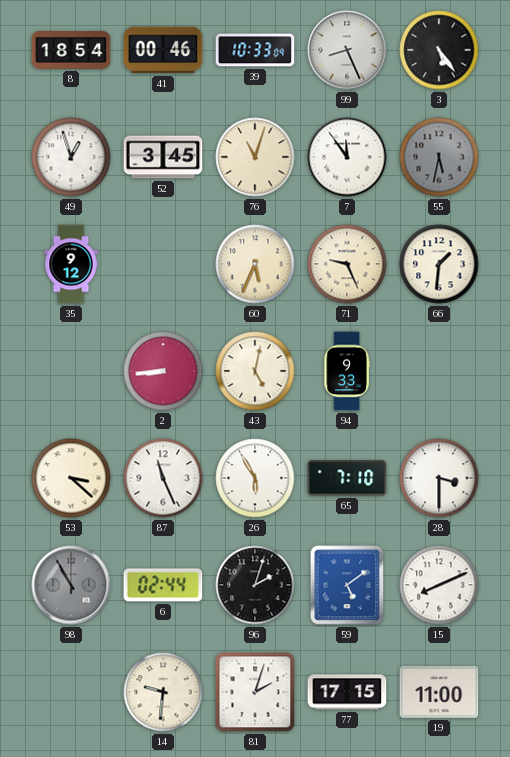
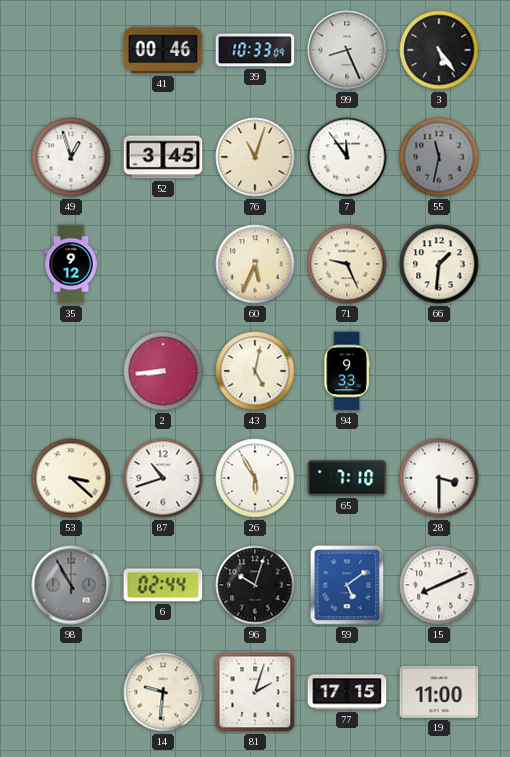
8: 18:54 -> none
55: 5:32 -> 11:32
87: 11:26 -> 10:42
96: 2:03 -> 10:03
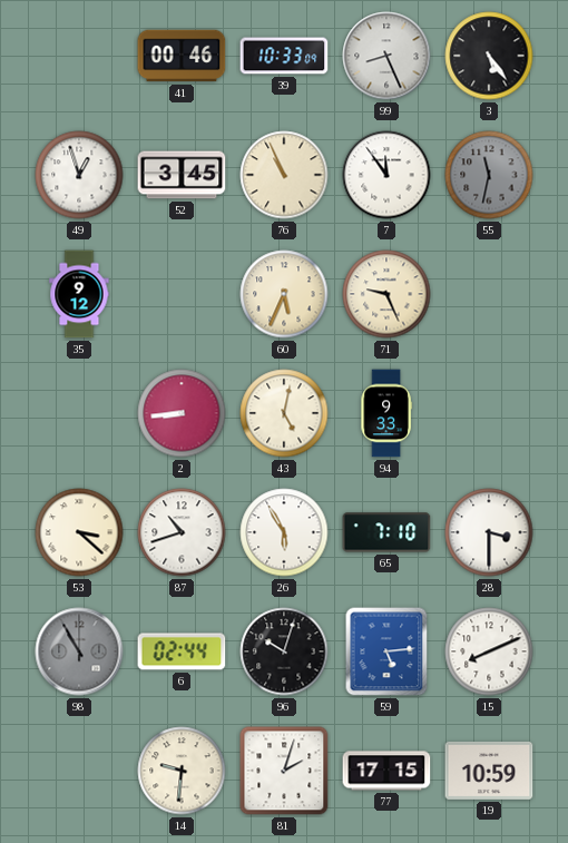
76: 11:03 -> 10:56
66: 1:31 -> none
59: 5:09 -> 5:14
19: 11:00 -> 10:59
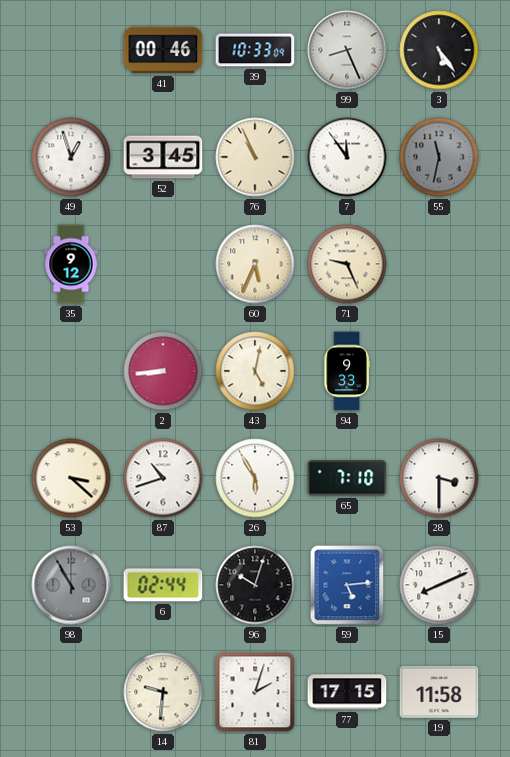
19: 10:59 -> 11:58
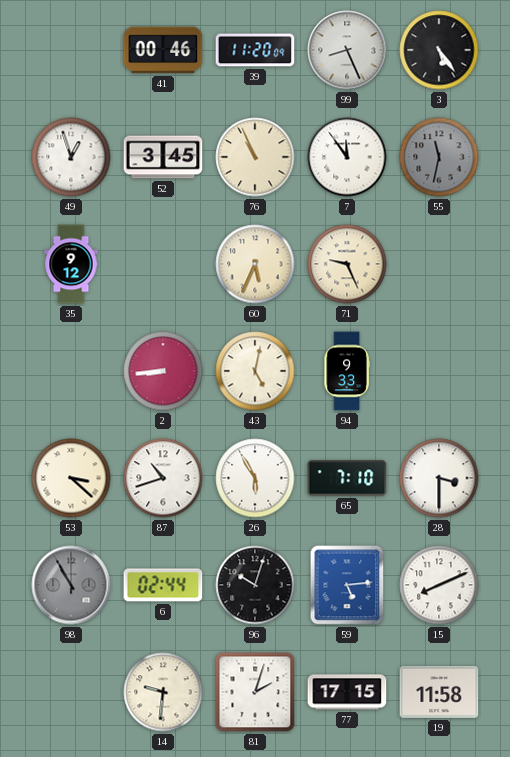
39: 10:33 -> 11:20
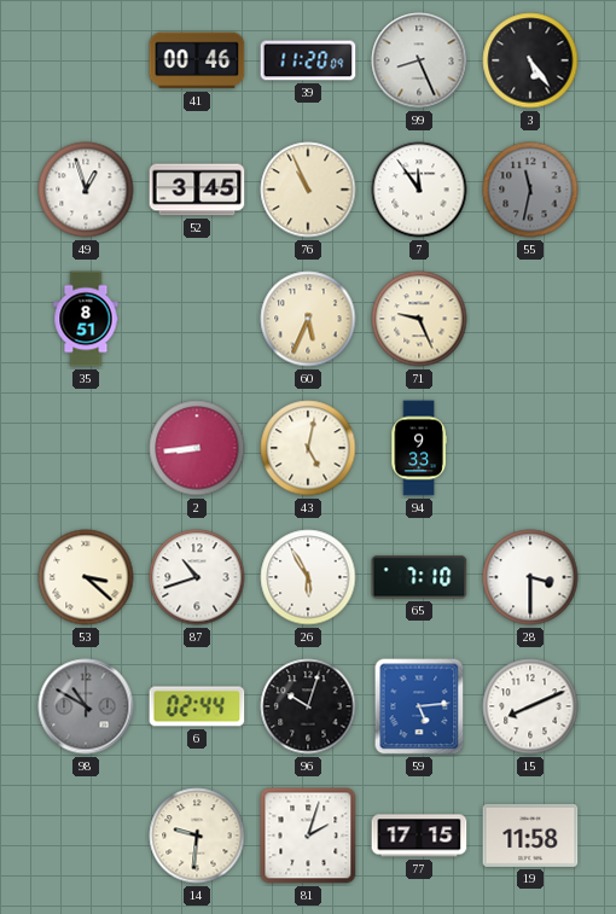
35: 9:12 -> 8:51
98: 10:55 -> 10:50
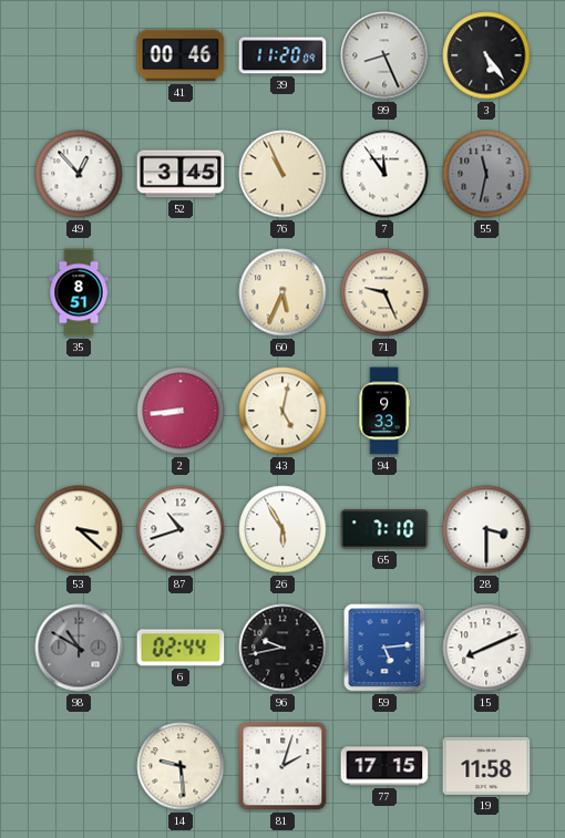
49: 12:57 -> 12:53
96: 10:03 -> 9:43
14: 9:31 -> 9:29
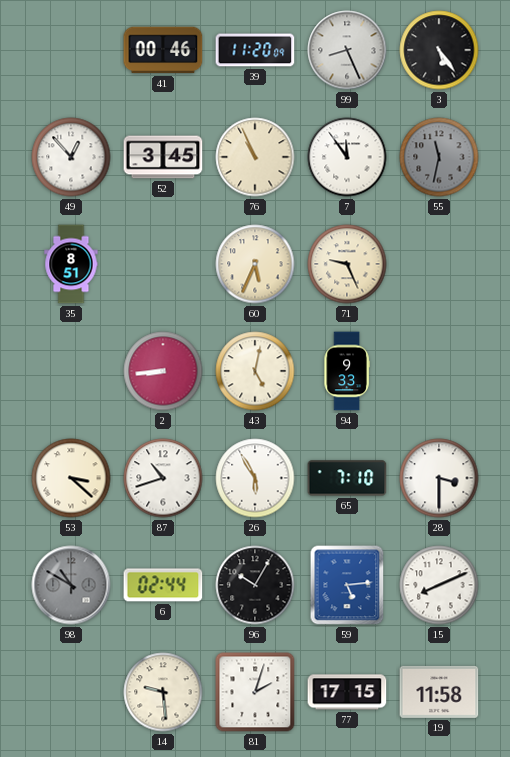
96: 9:43 -> 10:05
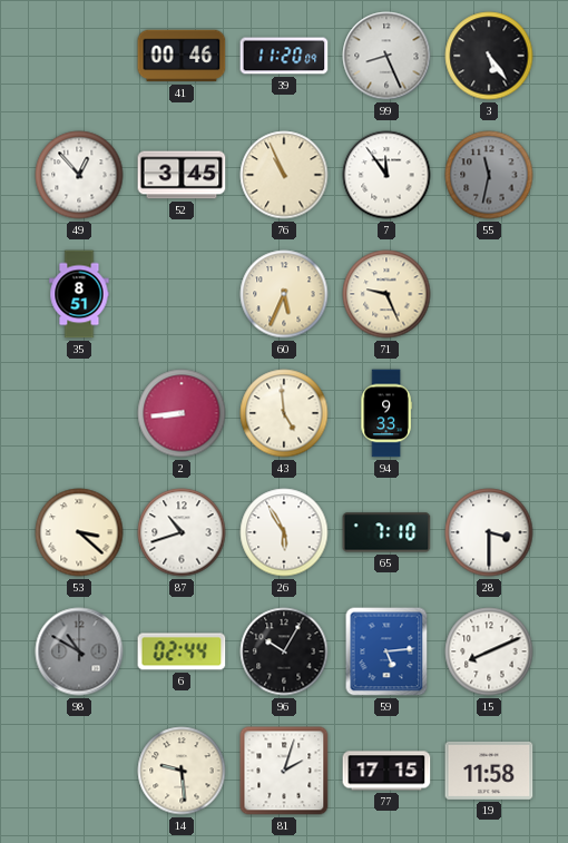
43: 5:02 -> 4:59
